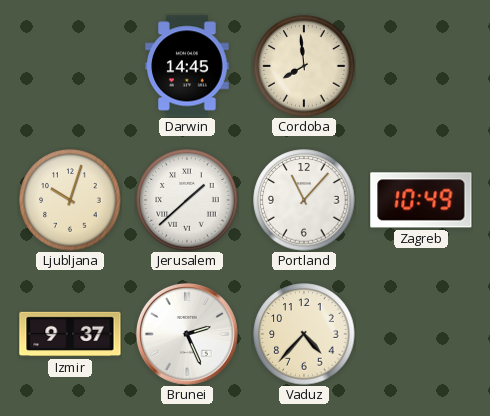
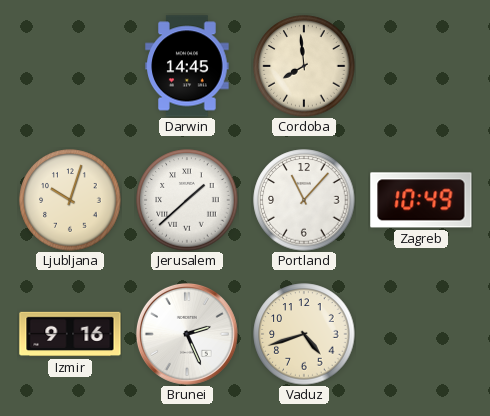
Izmir: 9:37 -> 9:16
Vaduz: 4:37 -> 4:42
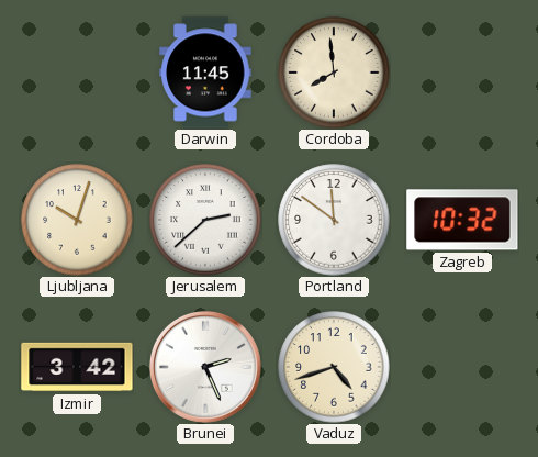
Darwin: 14:45 -> 11:45
Jerusalem: 1:38 -> 2:38
Portland: 11:07 -> 11:51
Zagreb: 10:49 -> 10:32
Izmir: 9:16 -> 3:42
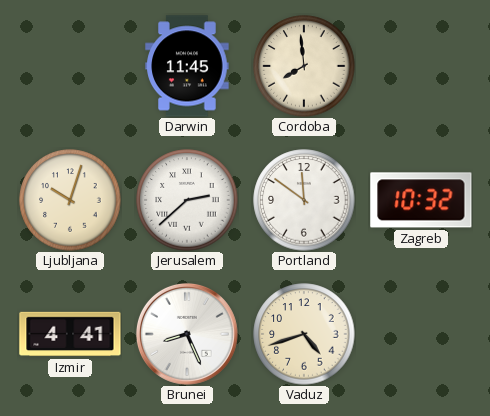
Izmir: 3:42 -> 4:41
Brunei: 2:26 -> 8:26
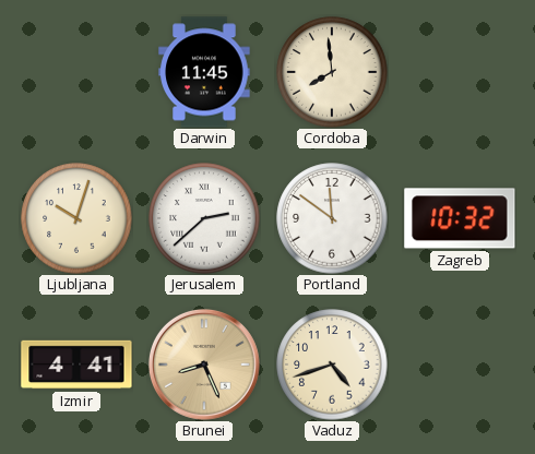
Brunei dial: white -> champagne
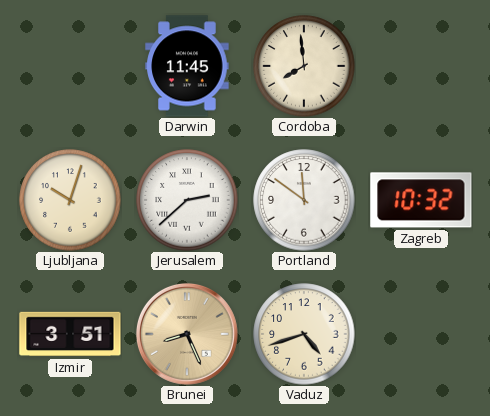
Izmir: 4:41 -> 3:51
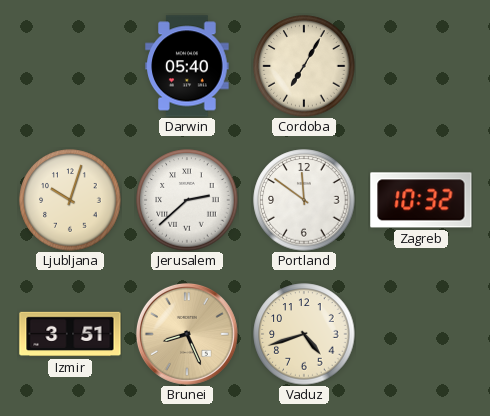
Darwin: 11:45 -> 05:40
Cordoba: 7:59 -> 7:05
